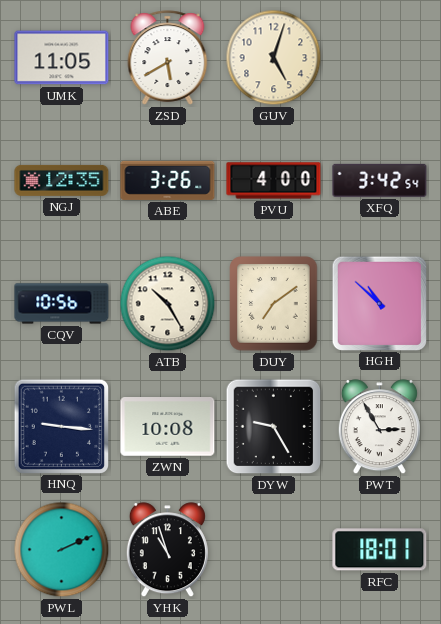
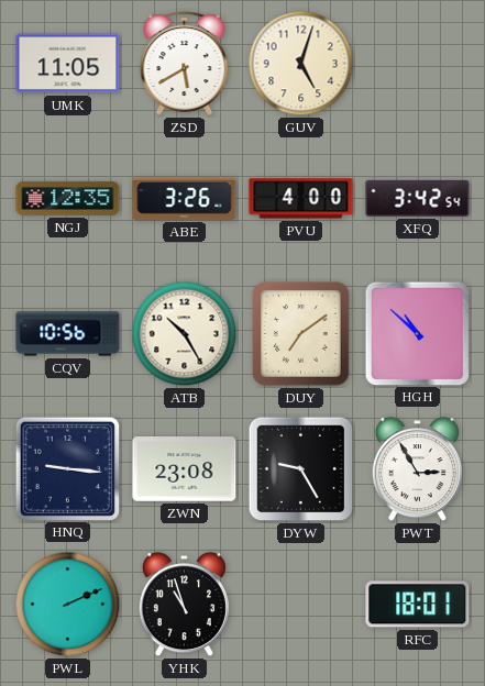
ZWN: 10:08 -> 23:08
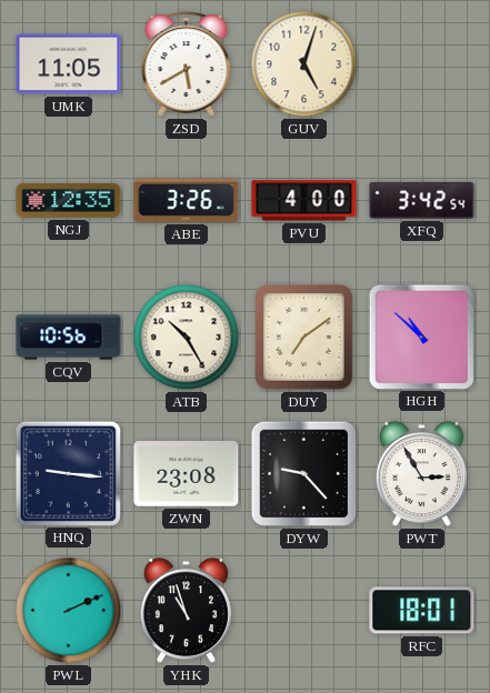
DYW: 9:25 -> 9:23
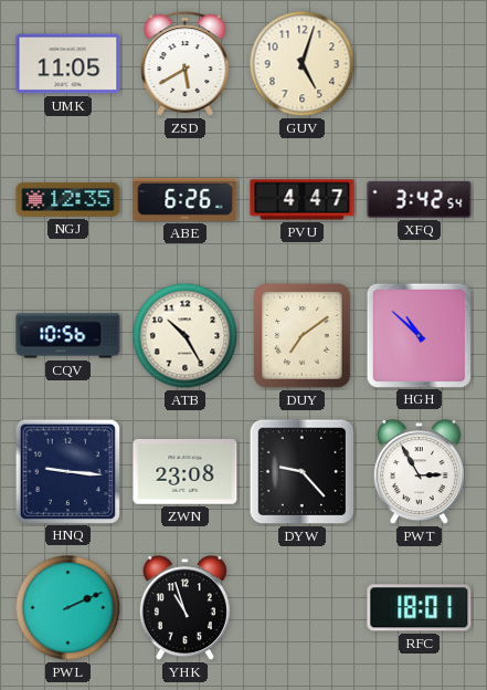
ABE: 3:26 -> 6:26
PVU: 4:00 -> 4:47
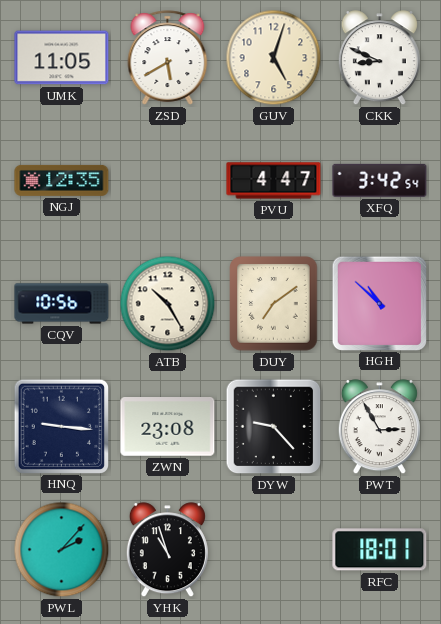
CKK: none -> 8:49
ABE: 6:26 -> none
PWL: 2:11 -> 2:07
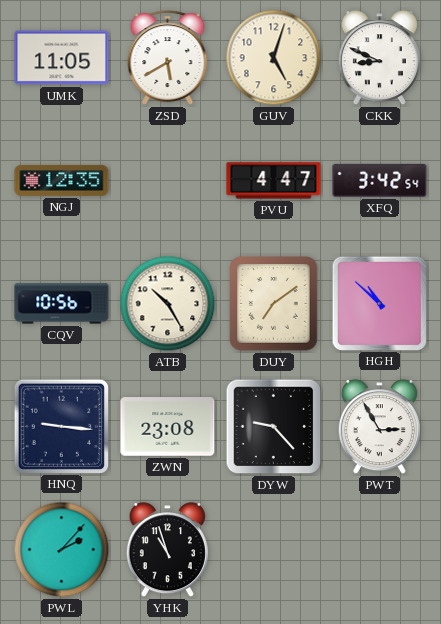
RFC: 18:01 -> none
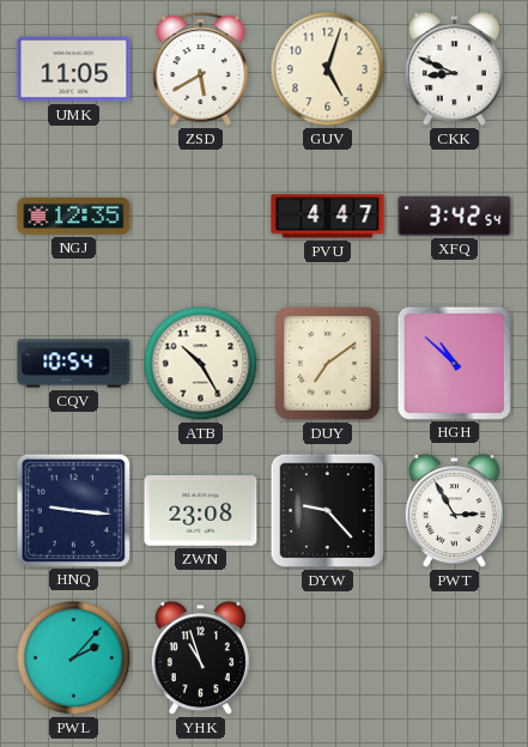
CQV: 10:56 -> 10:54
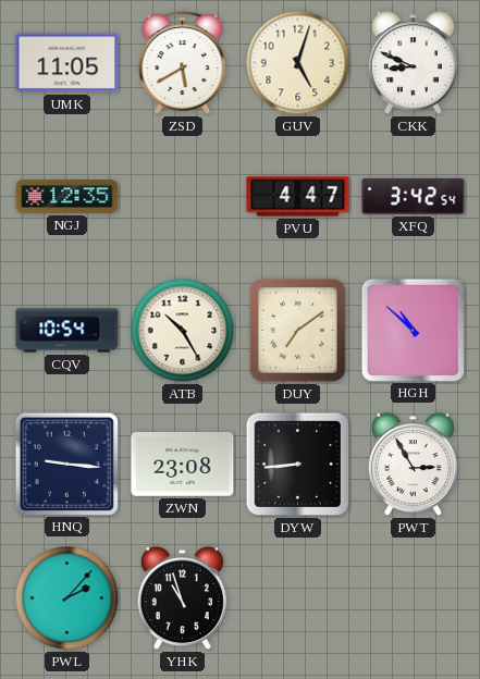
DYW: 9:23 -> 8:44
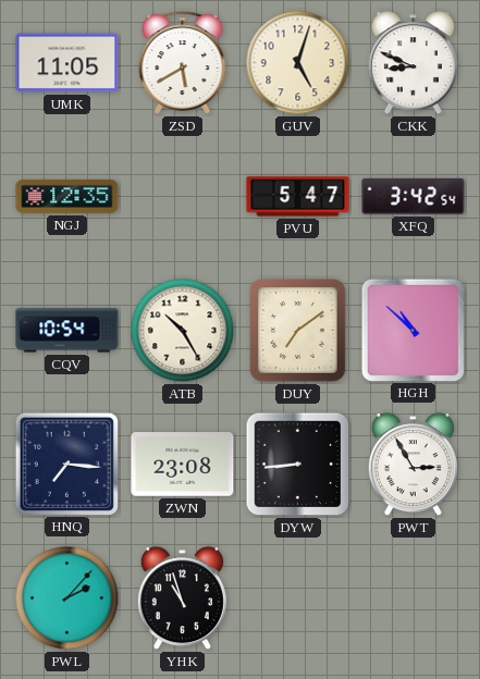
PVU: 4:47 -> 5:47
HNQ: 9:16 -> 7:16
